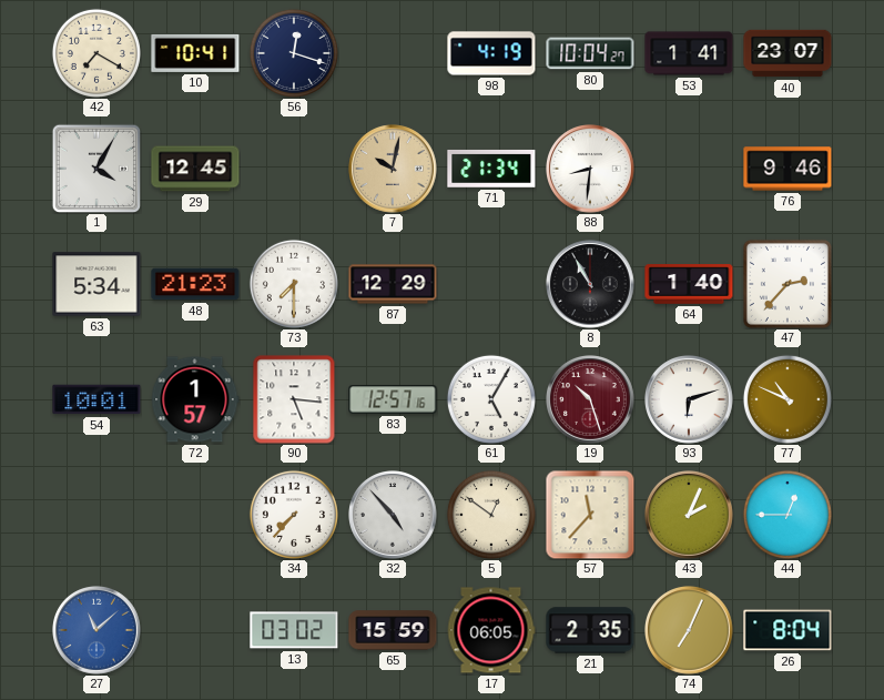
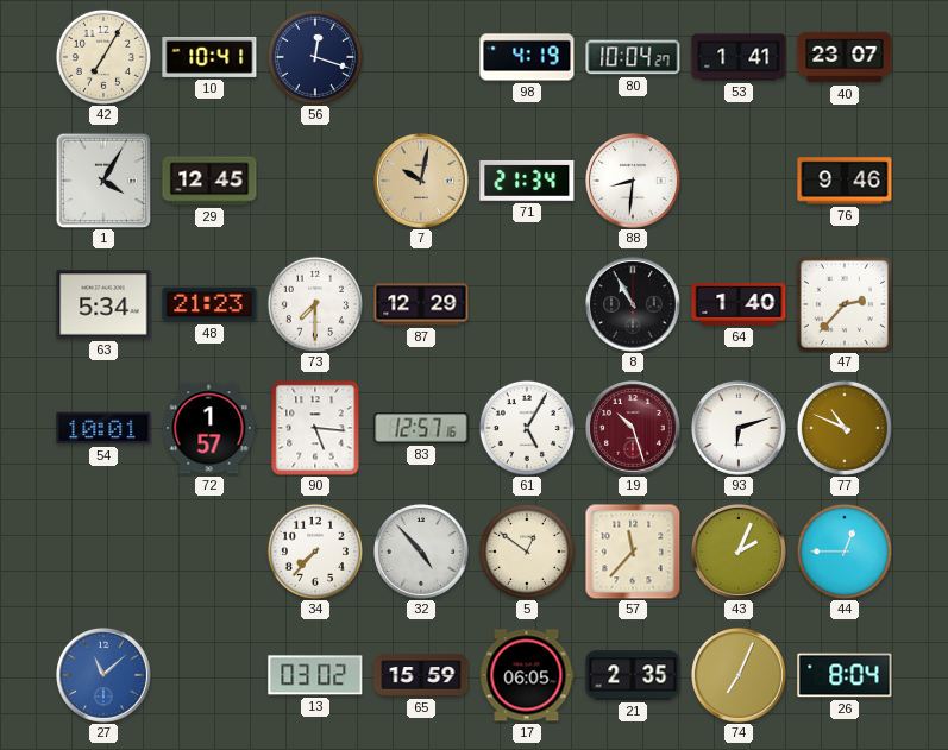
42: 7:20 -> 7:05
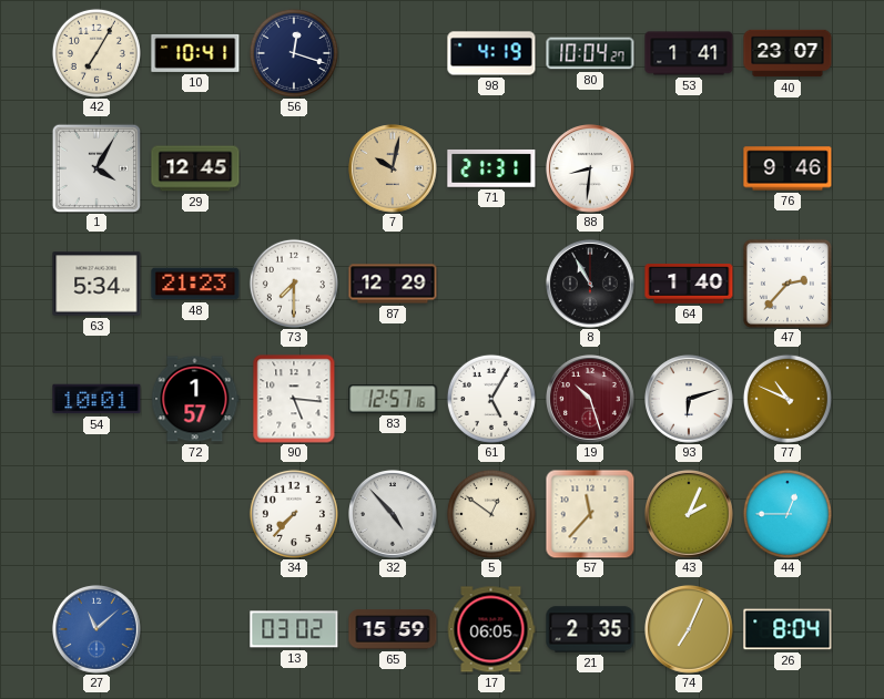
71: 21:34 -> 21:31
